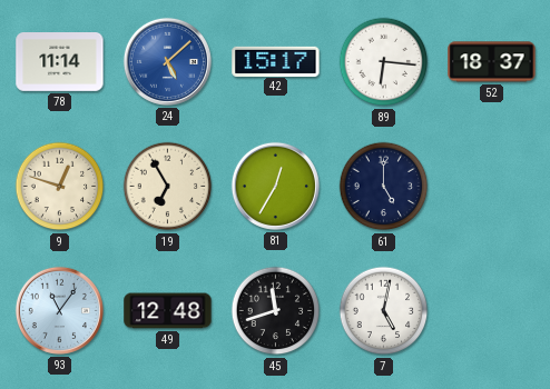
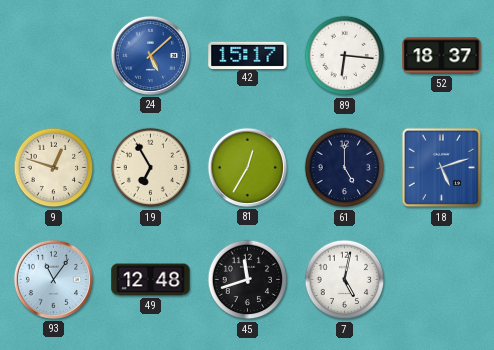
78: 11:14 -> none
18: none -> 5:12
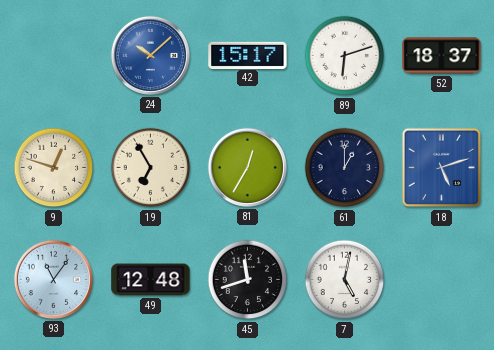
24: 5:08 -> 10:08
89: 6:16 -> 6:12
61: 5:00 -> 1:00
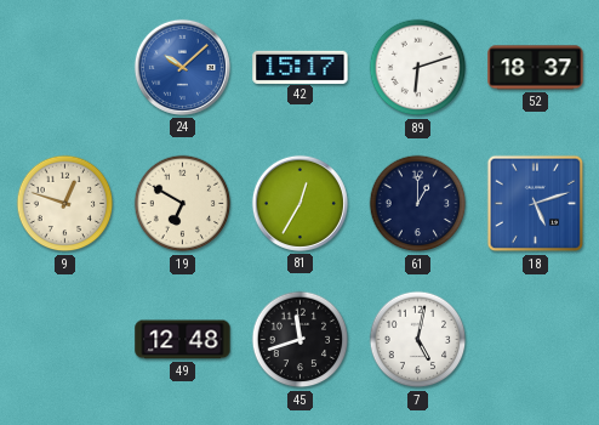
19: 6:55 -> 6:50
93: 11:06 -> none
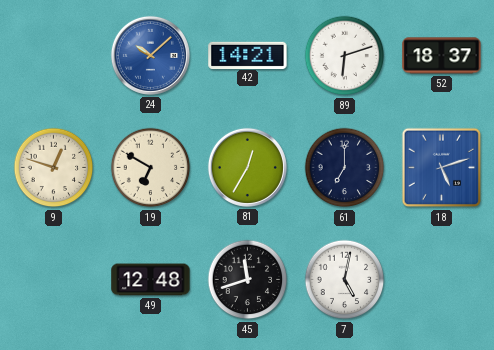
42: 15:17 -> 14:21
61: 1:00 -> 7:00
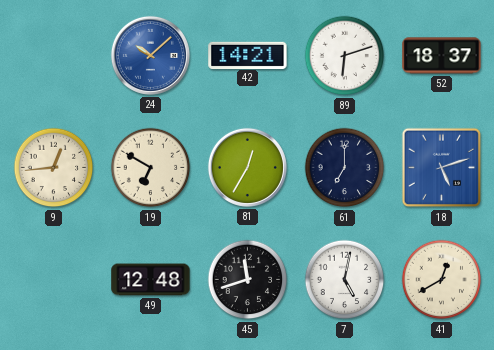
9: 12:48 -> 12:44
41: none -> 12:40
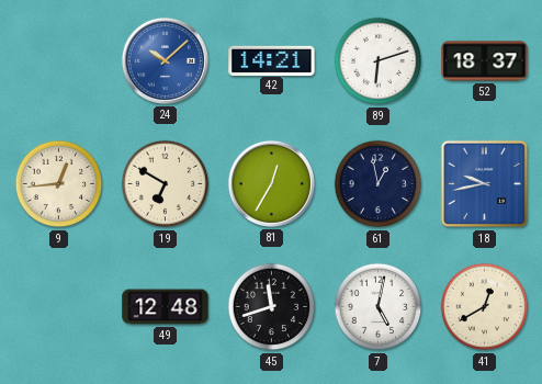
61: 7:00 -> 12:58
18: 5:12 -> 9:43
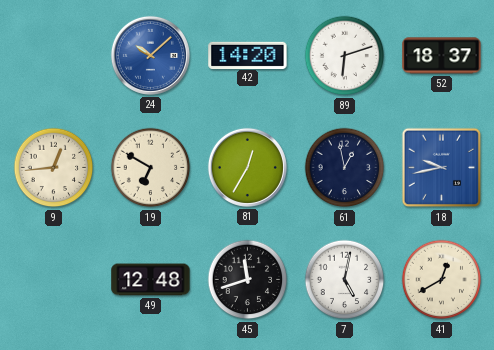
42: 14:21 -> 14:20
